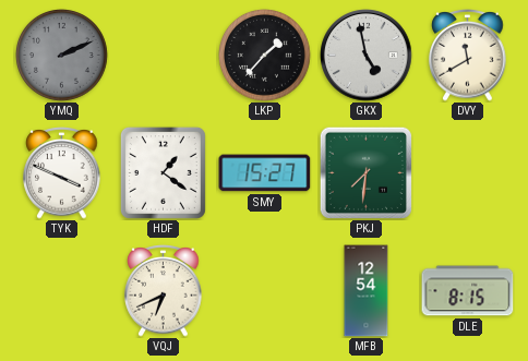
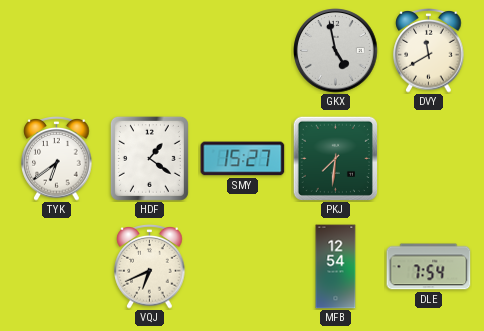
YMQ: 2:11 -> none
LKP: 1:37 -> none
TYK: 3:49 -> 6:39
DLE: 8:15 -> 7:54
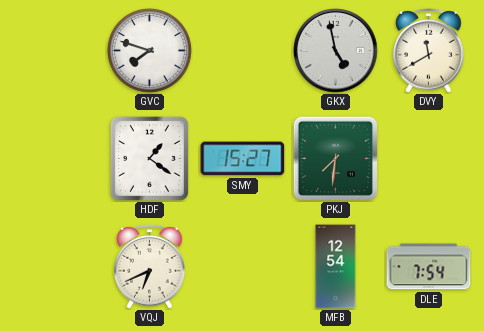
GVC: none -> 7:48
TYK: 6:39 -> none
